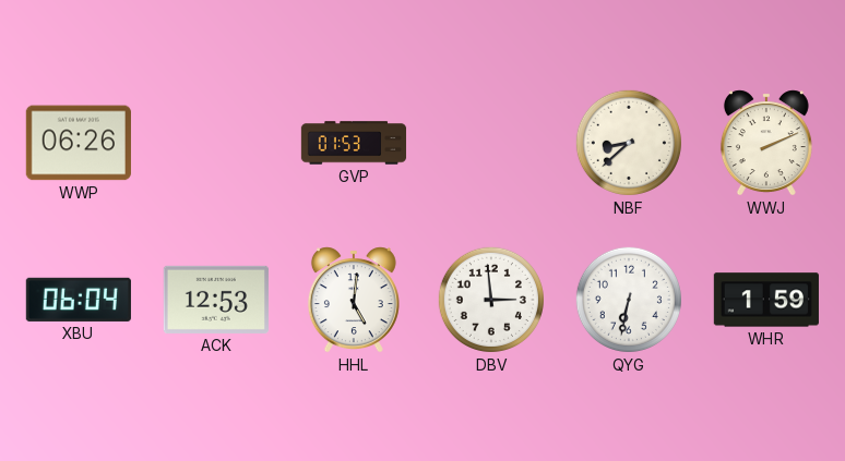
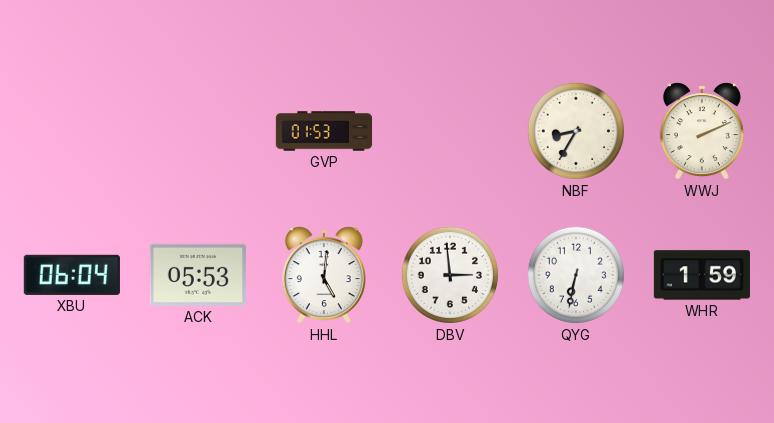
WWP: 06:26 -> none
NBF: 8:38 -> 8:35
ACK: 12:53 -> 05:53
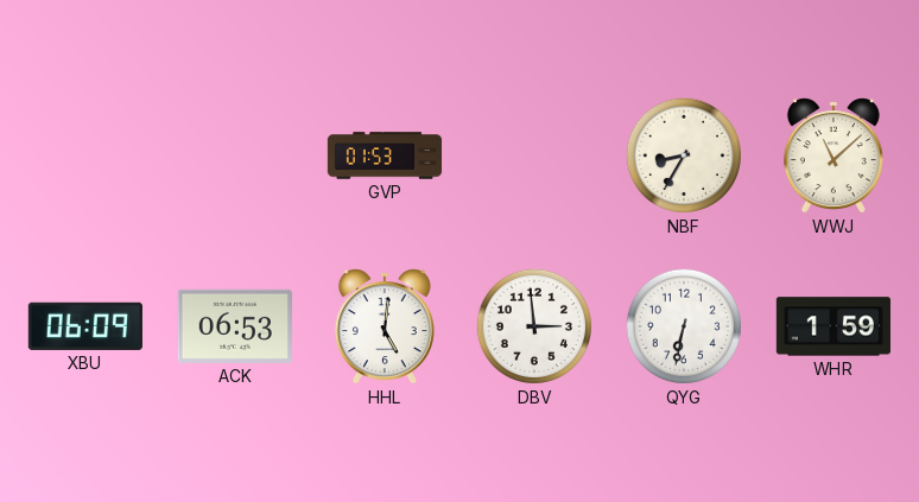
WWJ: 2:11 -> 11:08
XBU: 06:04 -> 06:09
ACK: 05:53 -> 06:53
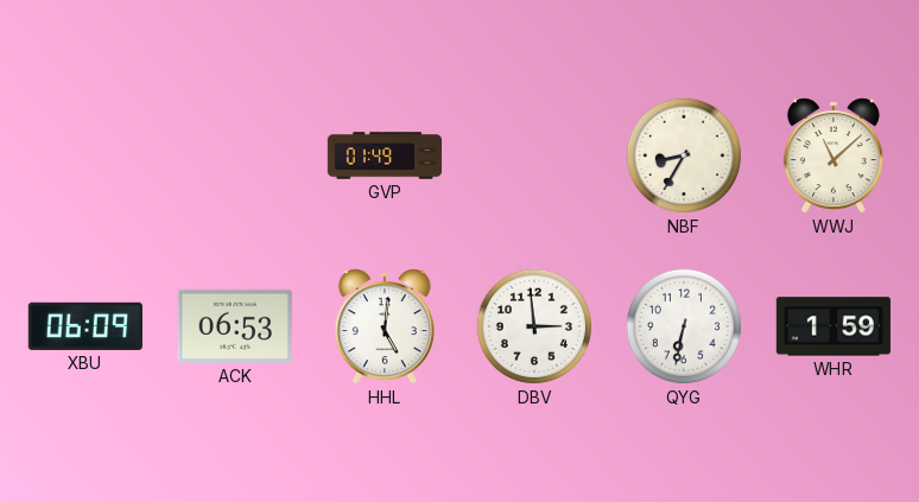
GVP: 01:53 -> 01:49
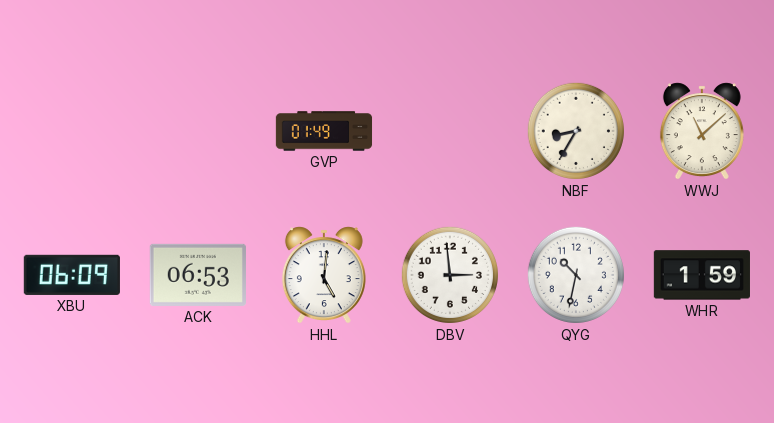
QYG: 6:32 -> 10:32
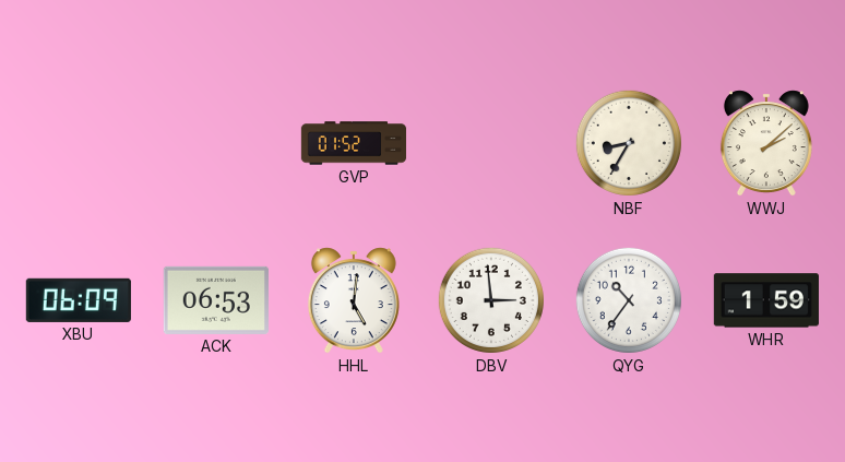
GVP: 01:49 -> 01:52
WWJ: 11:08 -> 2:08
QYG: 10:32 -> 10:36
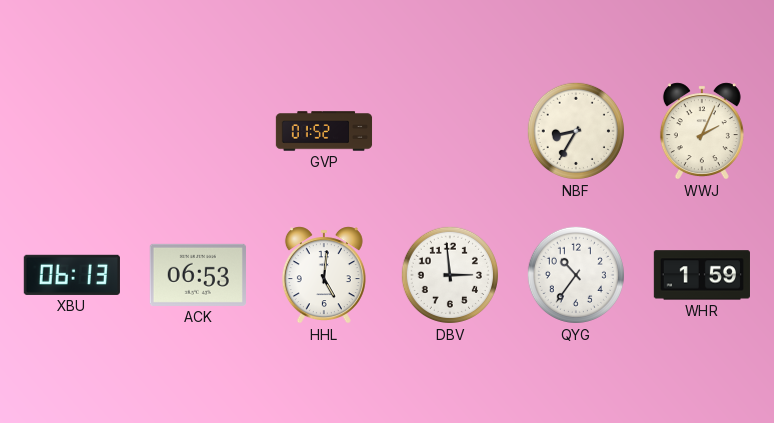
WWJ: 2:08 -> 2:04
XBU: 06:09 -> 06:13
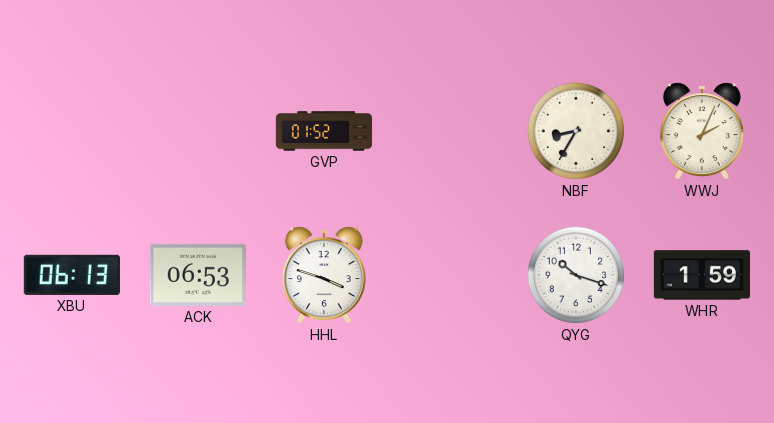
HHL: 5:01 -> 3:48
DBV: 2:59 -> none
QYG: 10:36 -> 10:18
